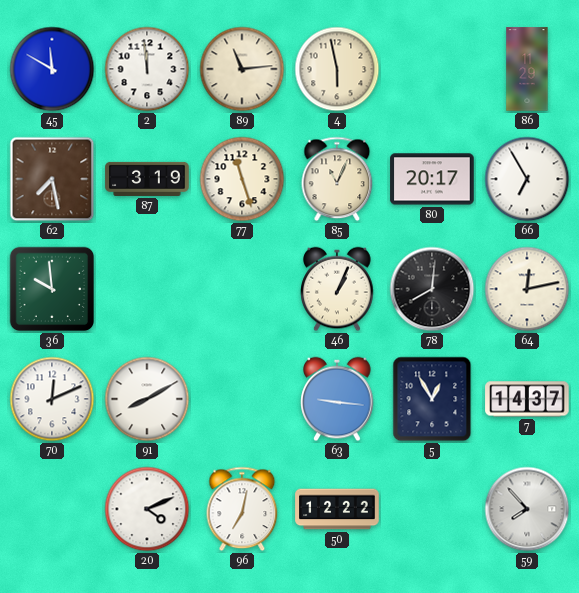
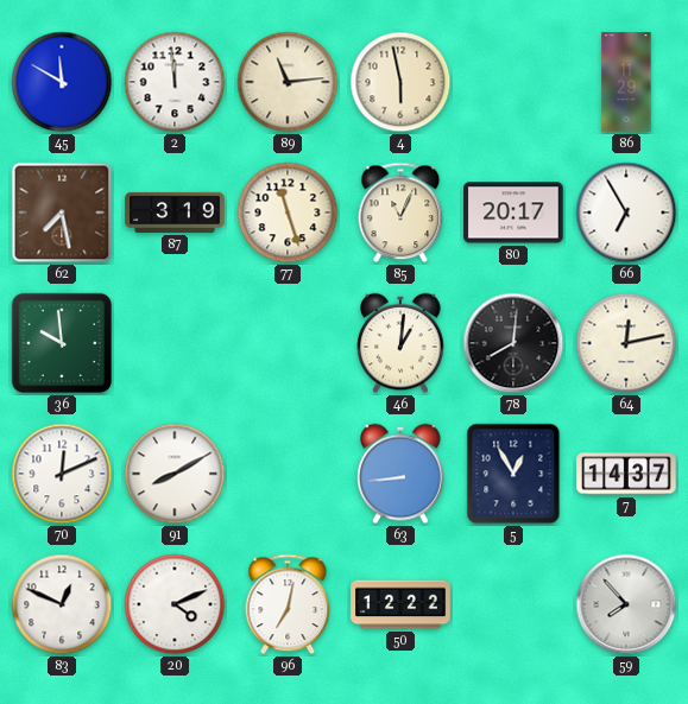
46: 1:04 -> 1:01
63: 9:16 -> 8:44
83: none -> 12:49
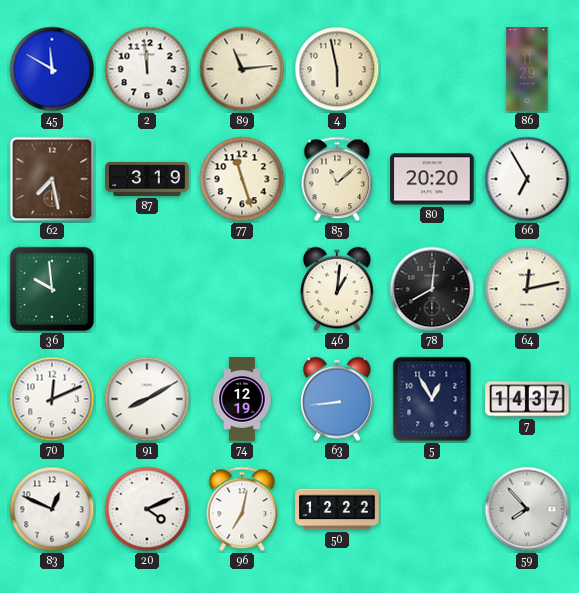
85: 11:04 -> 11:08
80: 20:17 -> 20:20
74: none -> 12:19
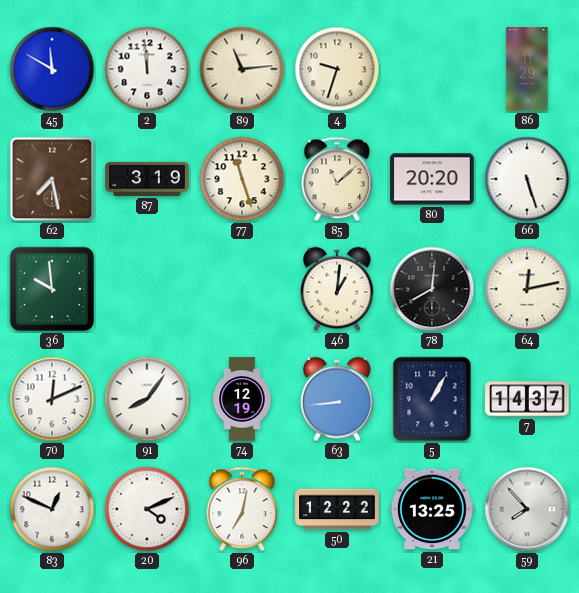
4: 5:58 -> 9:33
66: 6:55 -> 5:27
91: 8:10 -> 8:06
5: 12:55 -> 1:05
21: none -> 13:25
